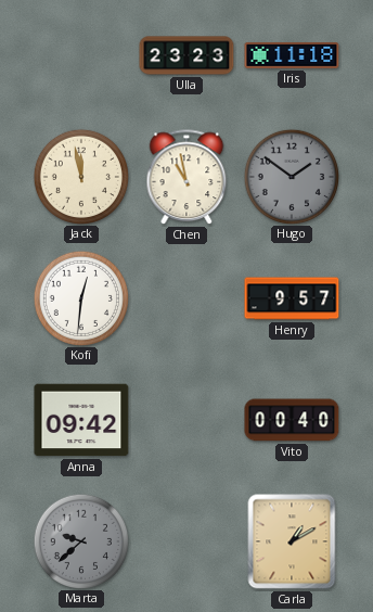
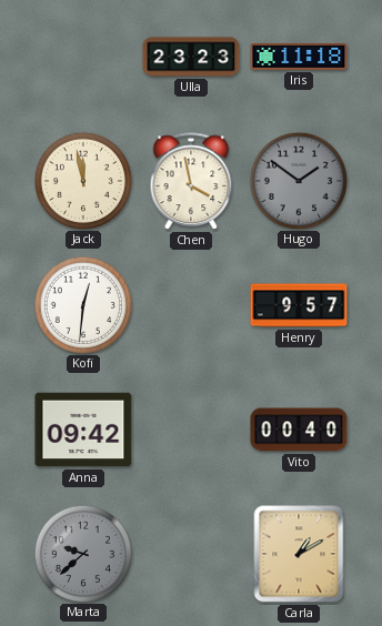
Chen: 10:58 -> 3:58
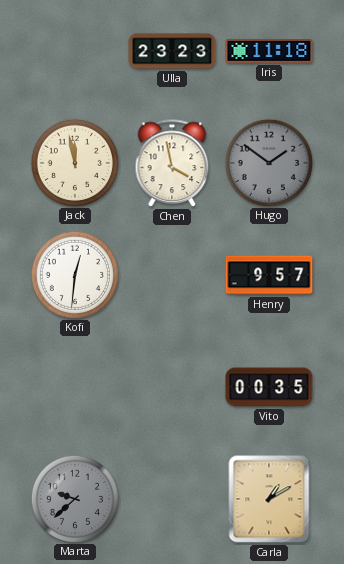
Anna: 09:42 -> none
Vito: 00:40 -> 00:35
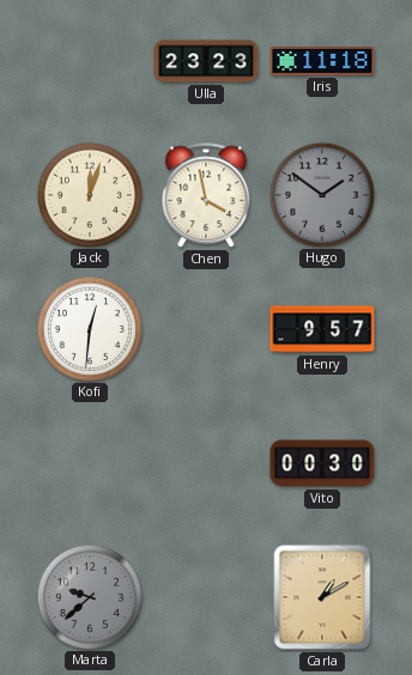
Jack: 11:58 -> 12:03
Vito: 00:35 -> 00:30
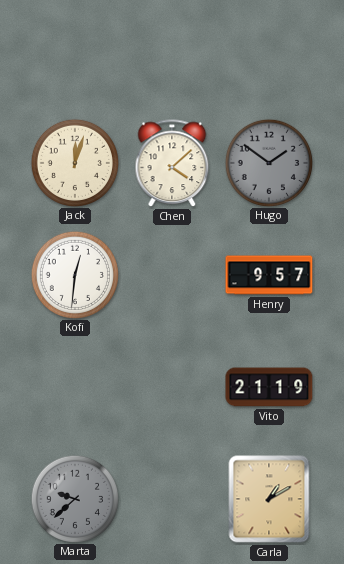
Ulla: 23:23 -> none
Iris: 11:18 -> none
Chen: 3:58 -> 4:08
Vito: 00:30 -> 21:19
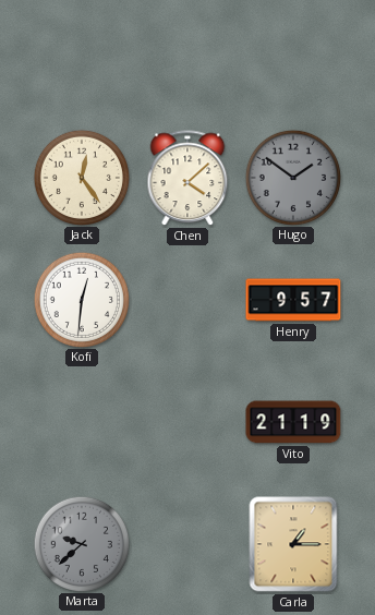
Jack: 12:03 -> 12:24
Carla: 1:10 -> 1:15
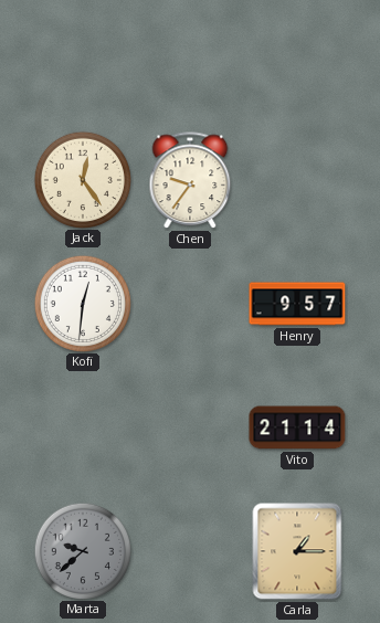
Chen: 4:08 -> 9:36
Hugo: 1:51 -> none
Vito: 21:19 -> 21:14
